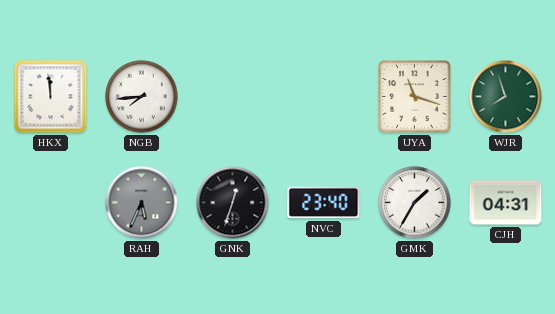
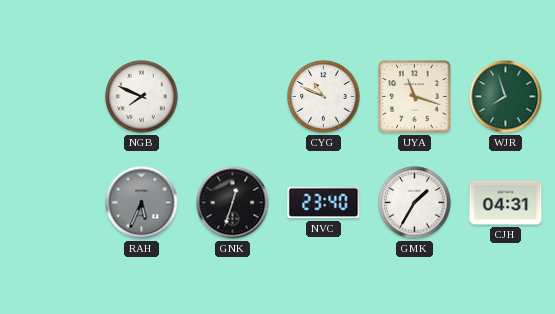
HKX: 11:59 -> none
NGB: 7:44 -> 7:49
CYG: none -> 10:49
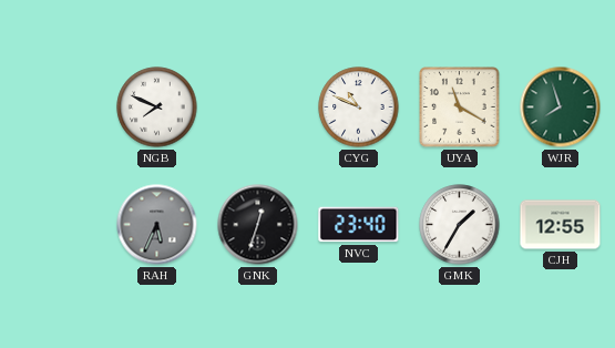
UYA: 11:18 -> 11:20
CJH: 04:31 -> 12:55
